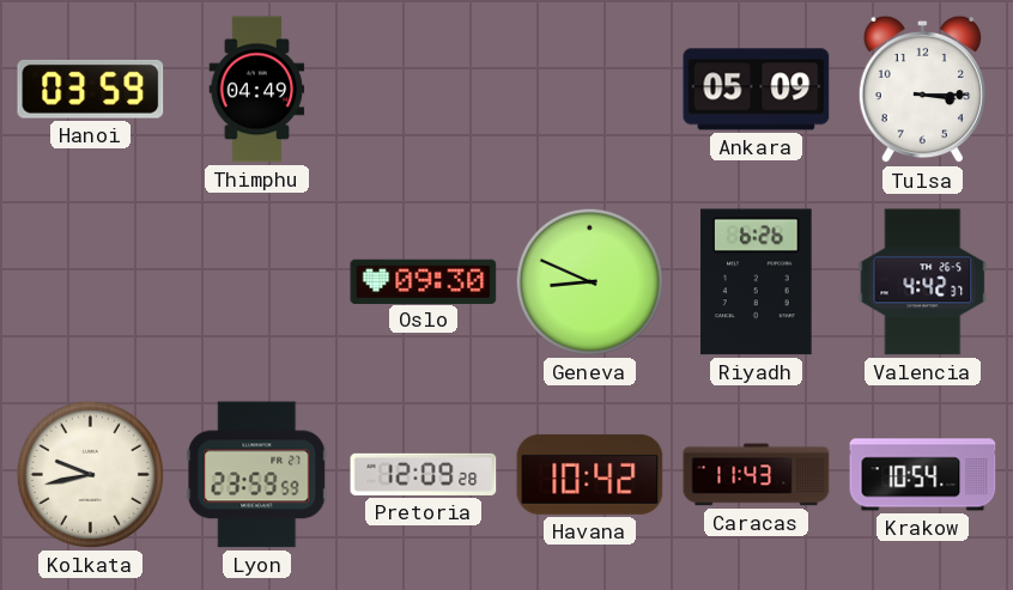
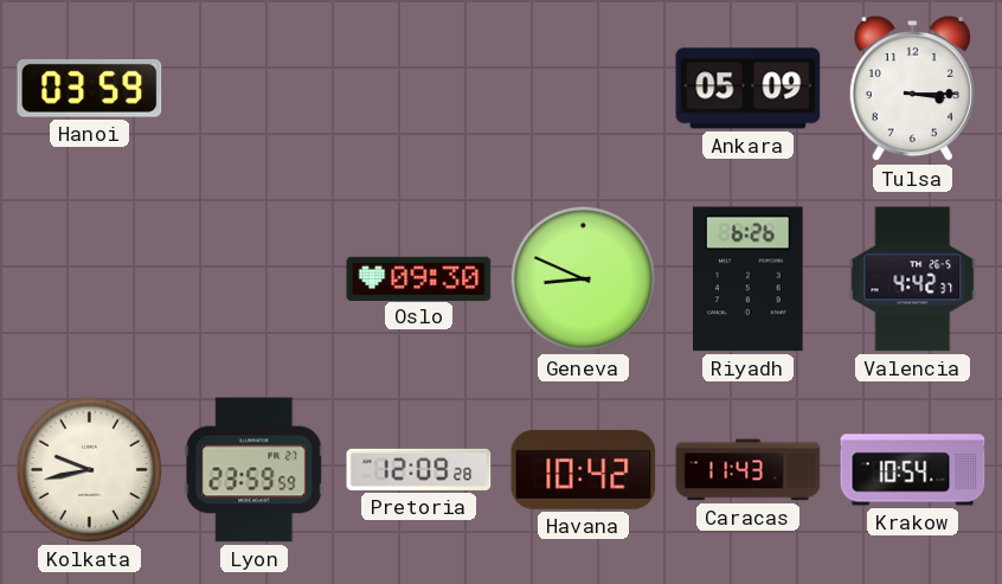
Thimphu: 04:49 -> none
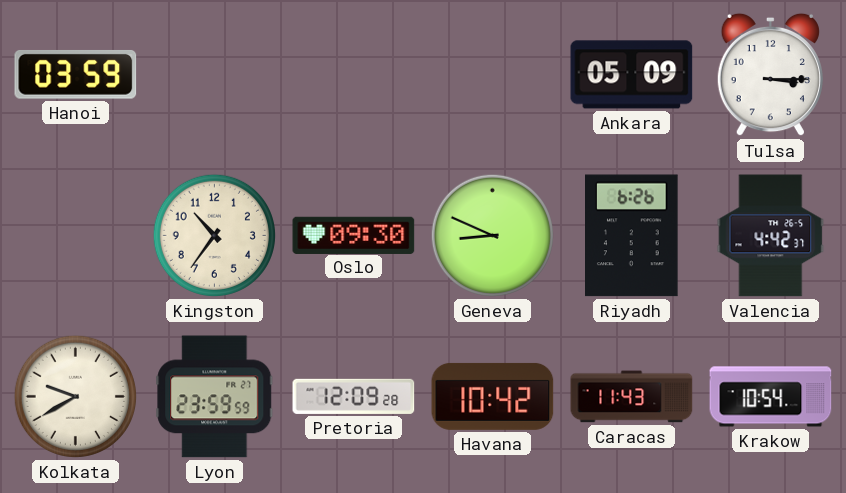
Kingston: none -> 10:36
Kolkata: 9:43 -> 9:40
